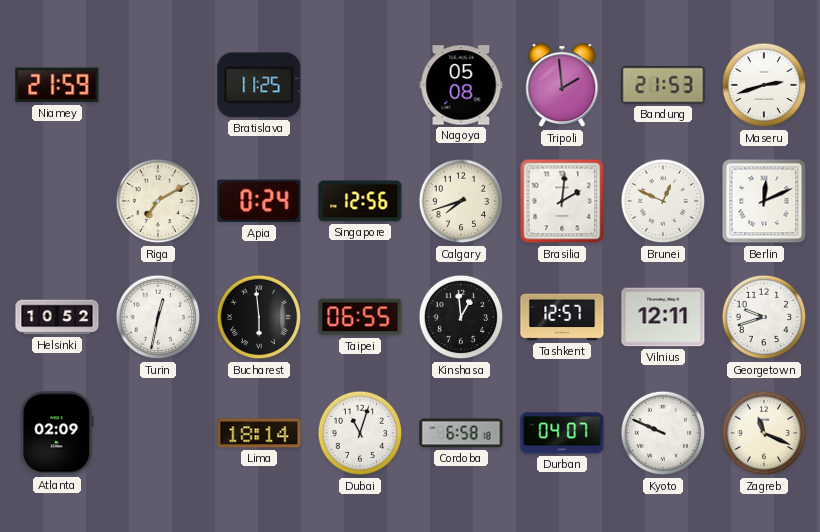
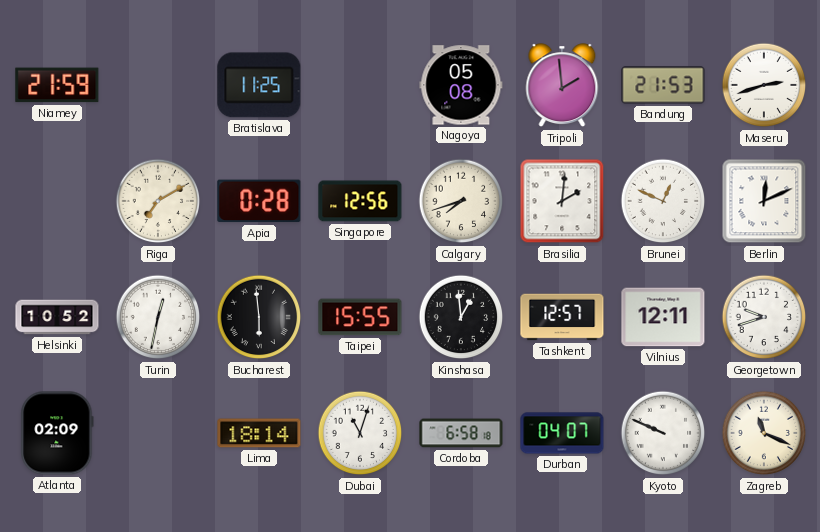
Apia: 0:24 -> 0:28
Taipei: 06:55 -> 15:55
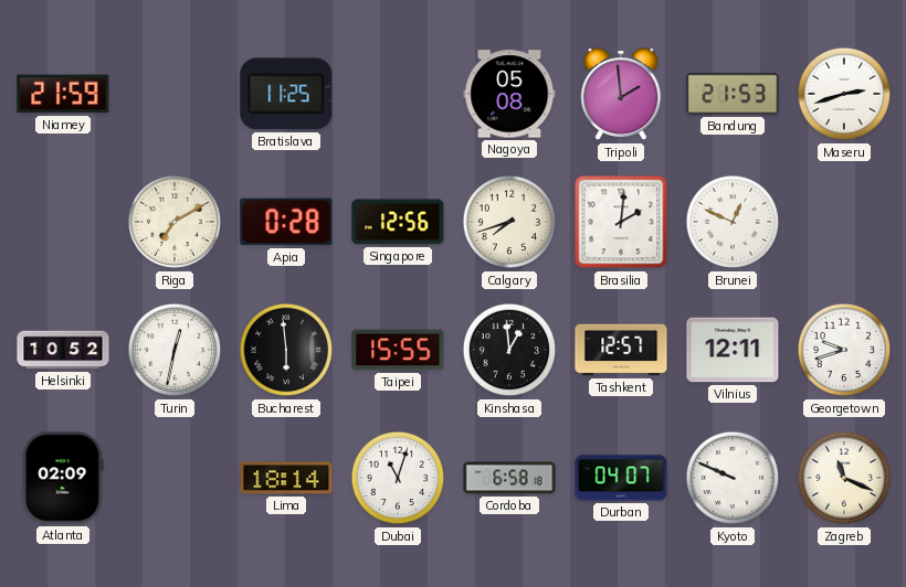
Berlin: 12:11 -> none
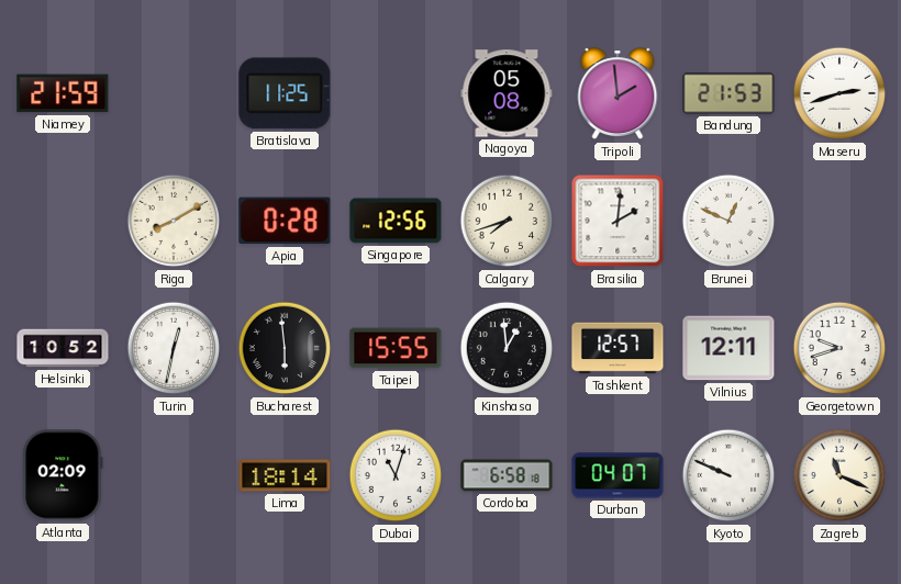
Riga: 7:10 -> 8:10
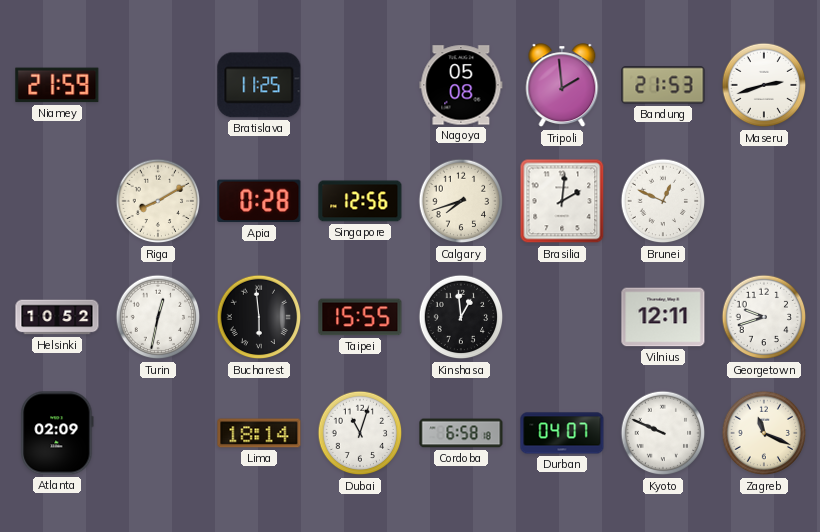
Tashkent: 12:57 -> none
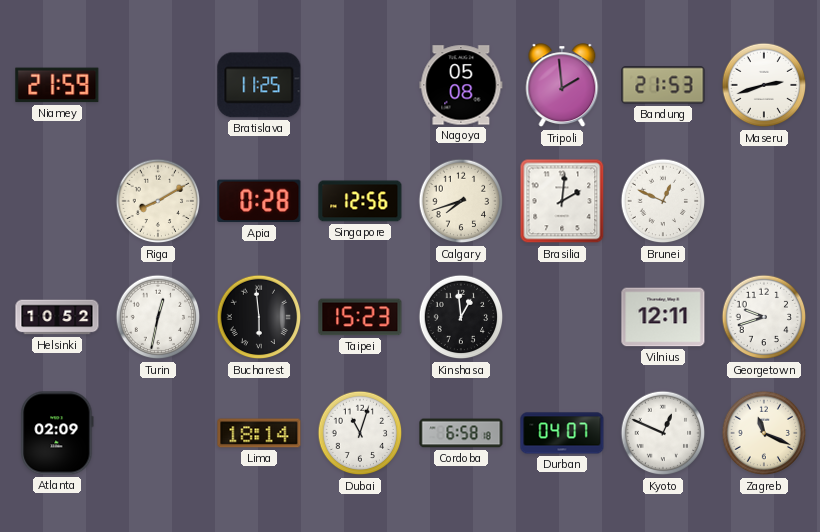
Taipei: 15:55 -> 15:23
Kyoto: 9:49 -> 12:49
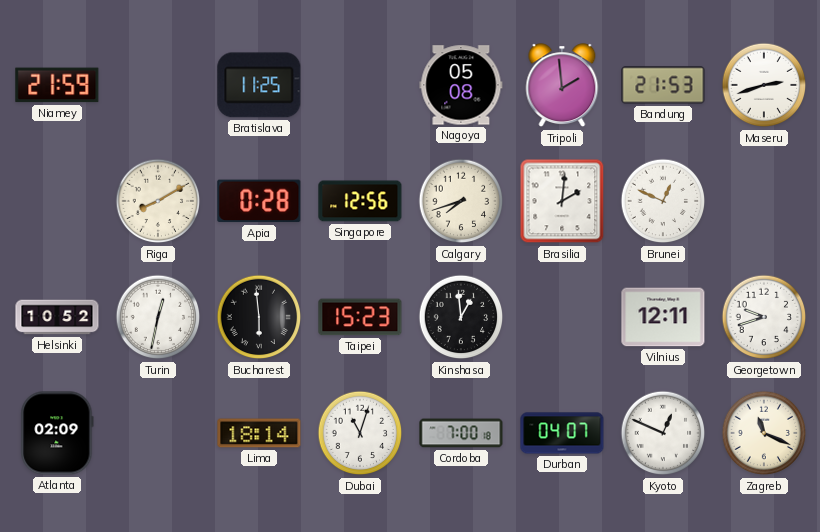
Cordoba: 6:58 -> 7:00
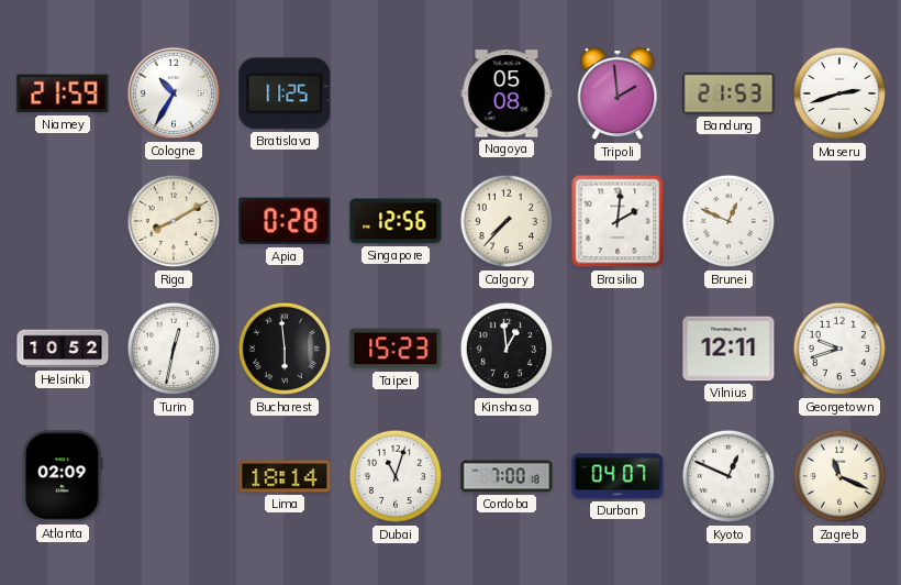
Cologne: none -> 10:35
Calgary: 7:42 -> 7:37
